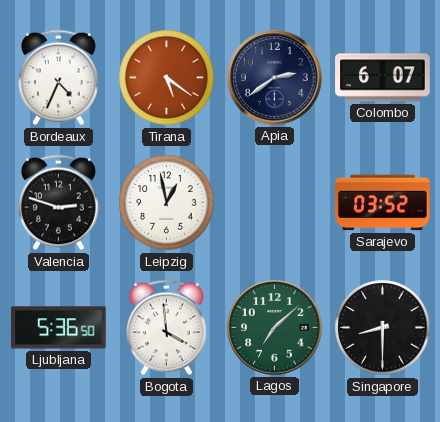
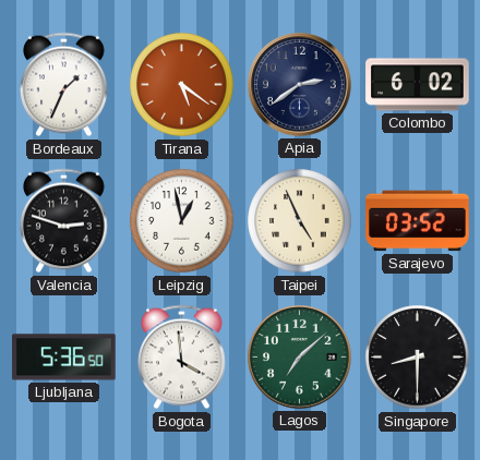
Bordeaux: 4:34 -> 1:34
Colombo: 6:07 -> 6:02
Taipei: none -> 4:56
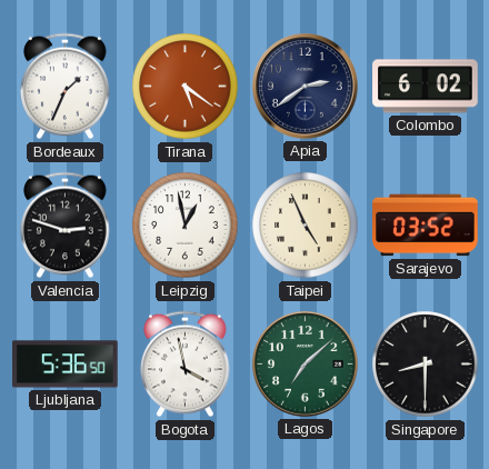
Bogota: 3:59 -> 3:58
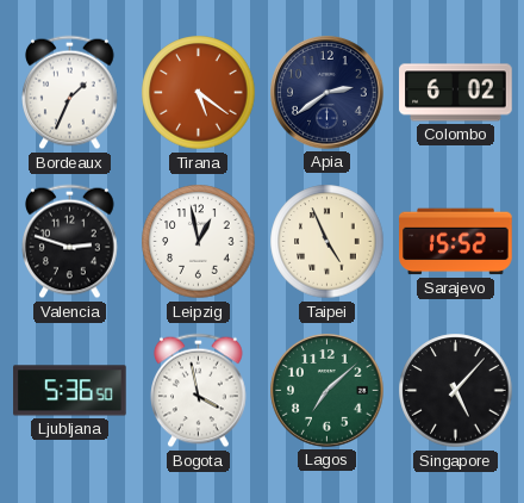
Sarajevo: 03:52 -> 15:52
Singapore: 8:30 -> 5:07
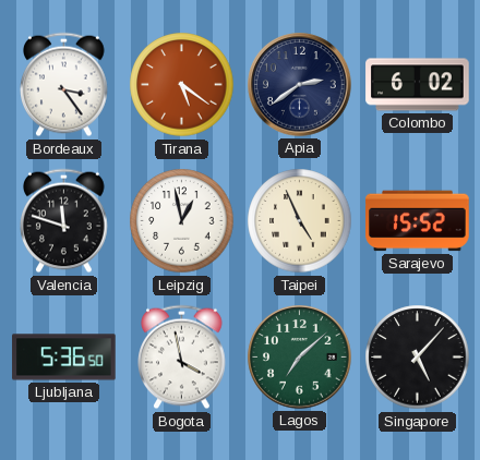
Bordeaux: 1:34 -> 3:24
Valencia: 2:48 -> 11:48
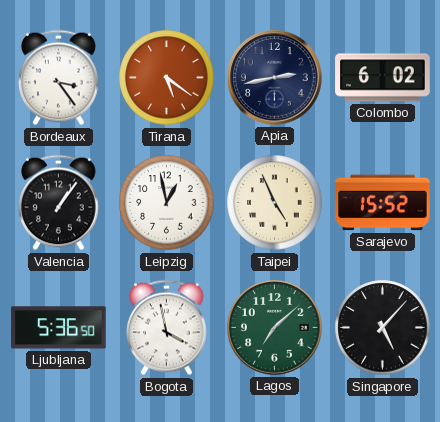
Apia: 2:39 -> 2:43
Valencia: 11:48 -> 1:06
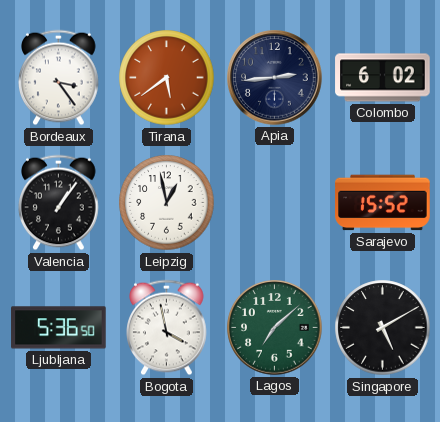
Tirana: 5:21 -> 5:39
Apia: 2:43 -> 2:44
Taipei: 4:56 -> none
Singapore: 5:07 -> 5:10
